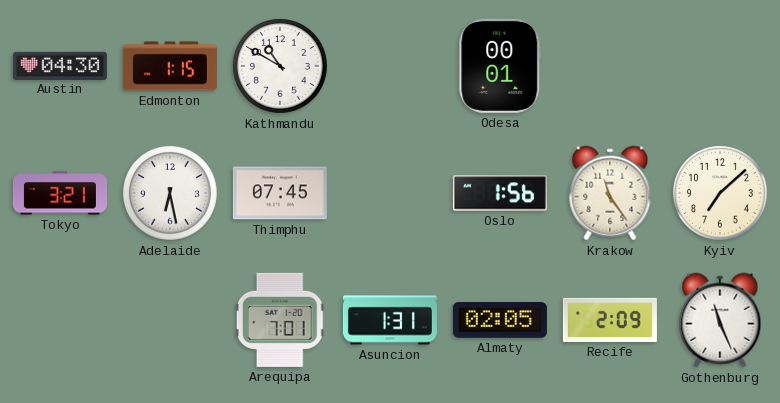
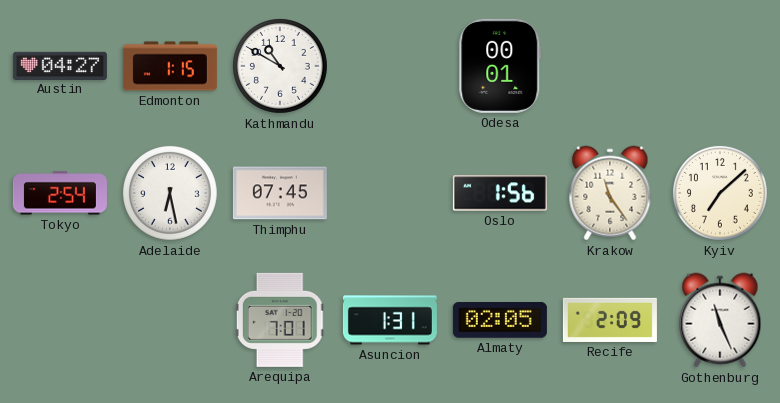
Austin: 04:30 -> 04:27
Tokyo: 3:21 -> 2:54
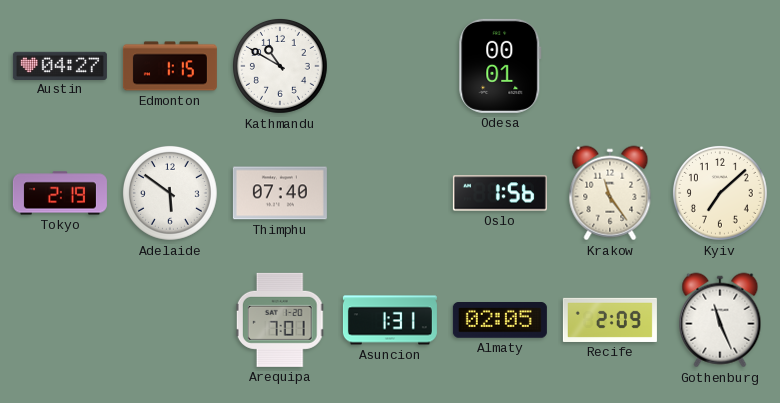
Tokyo: 2:54 -> 2:19
Adelaide: 6:28 -> 5:51
Thimphu: 07:45 -> 07:40
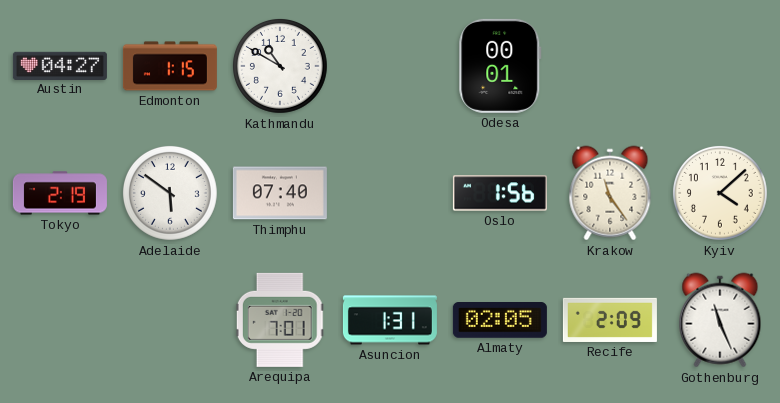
Kyiv: 7:08 -> 4:08
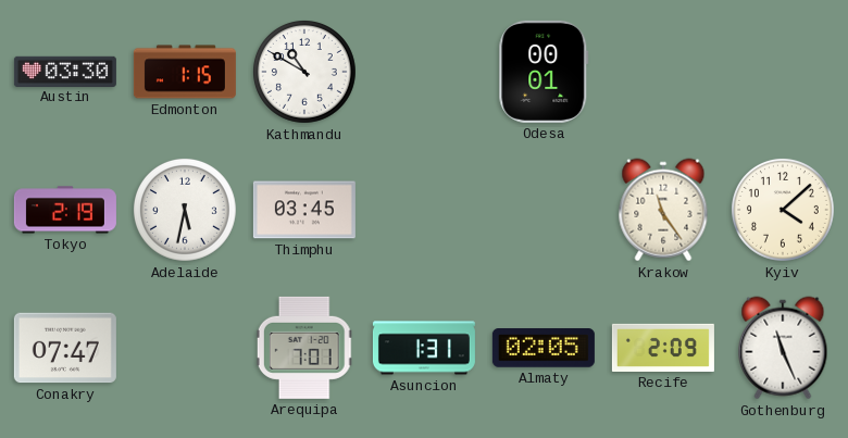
Austin: 04:27 -> 03:30
Adelaide: 5:51 -> 5:32
Thimphu: 07:40 -> 03:45
Oslo: 1:56 -> none
Conakry: none -> 07:47
